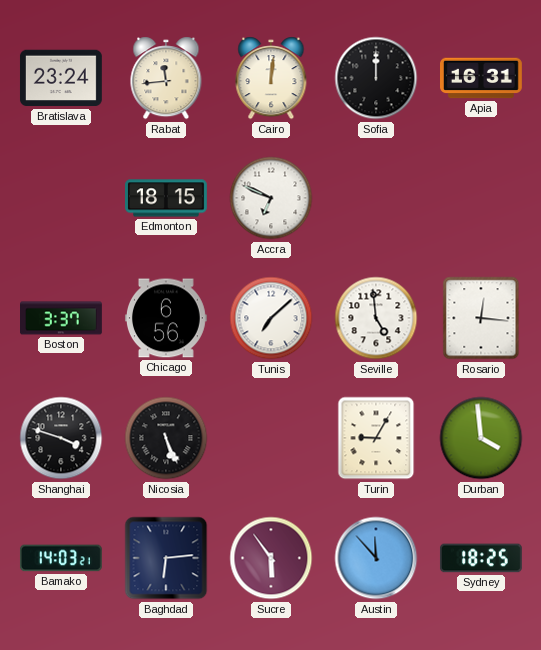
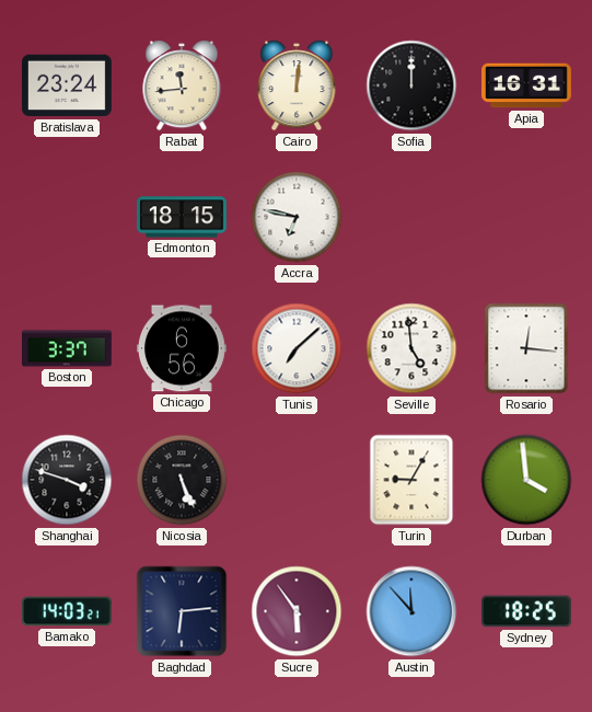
Accra: 6:49 -> 6:47
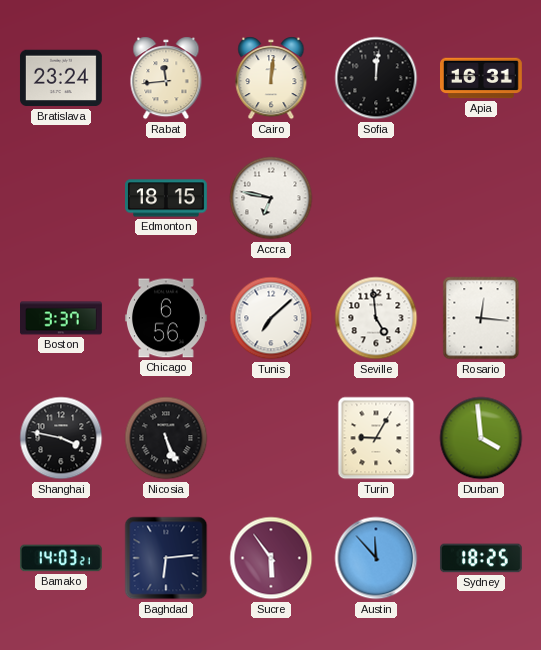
Sofia: 12:00 -> 12:01
Shanghai: 3:48 -> 3:47
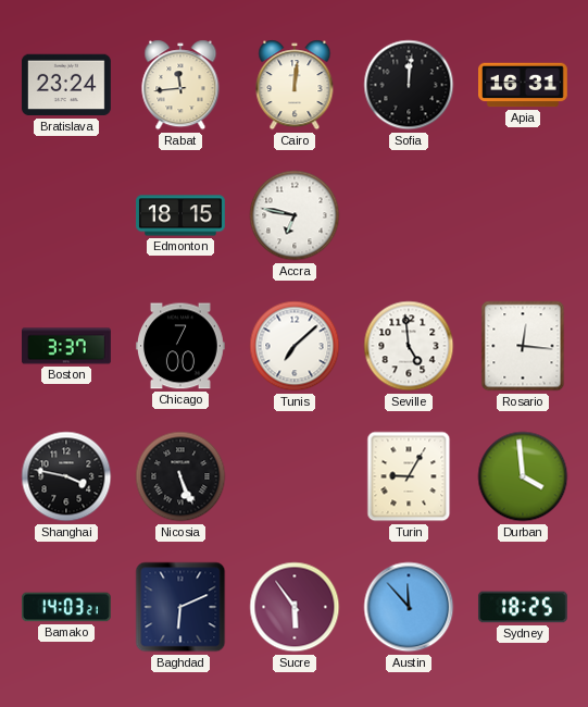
Chicago: 6:56 -> 7:00
Baghdad: 6:14 -> 6:11
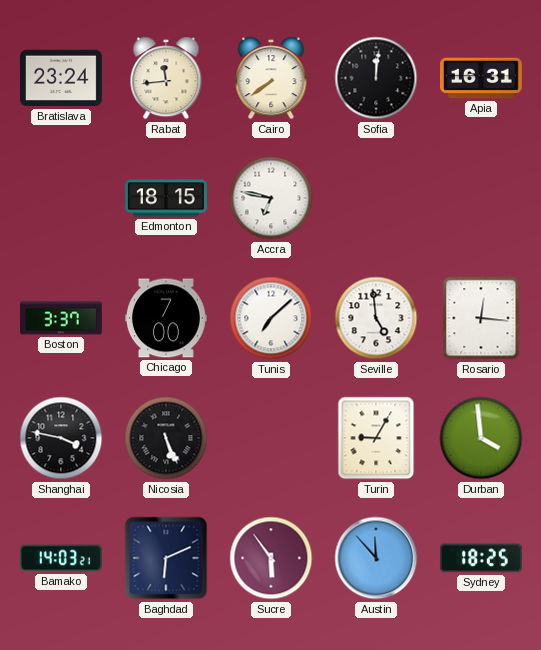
Cairo: 12:01 -> 7:39
